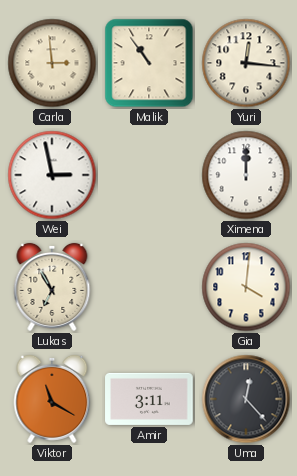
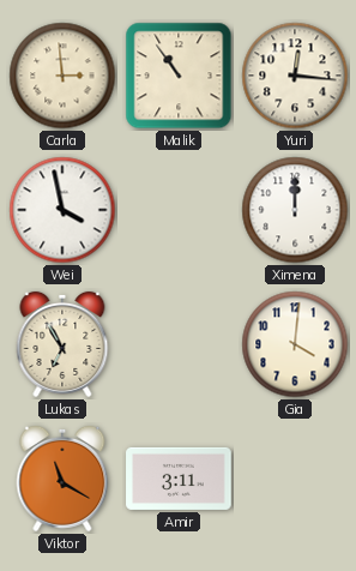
Wei: 2:58 -> 3:58
Uma: 12:23 -> none
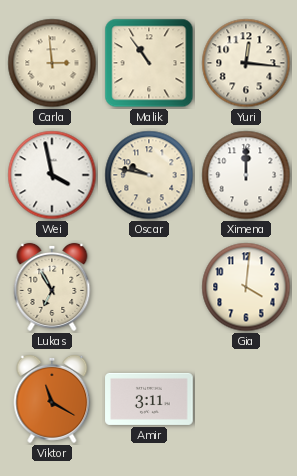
Oscar: none -> 9:47
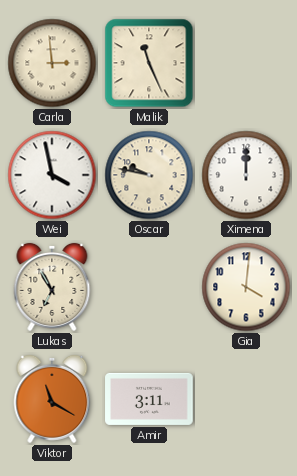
Malik: 10:54 -> 11:26
Yuri: 12:16 -> none
